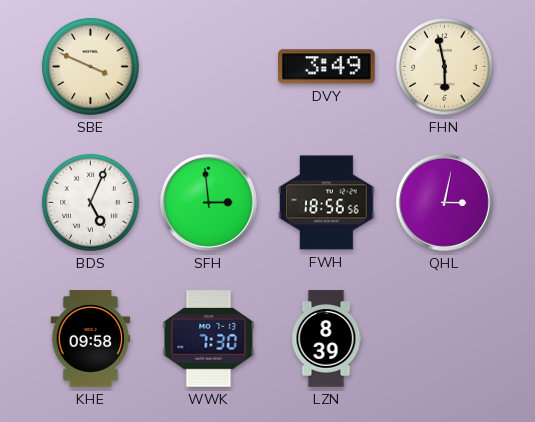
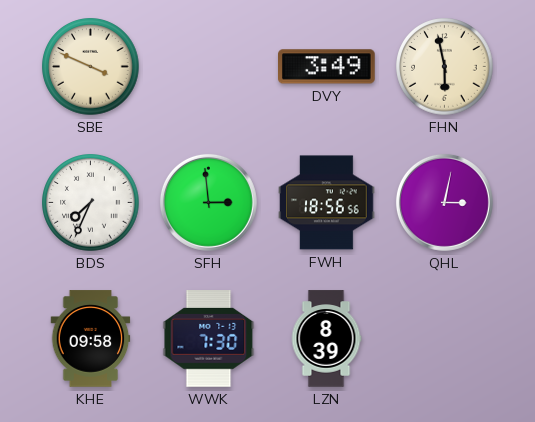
BDS: 5:04 -> 7:34
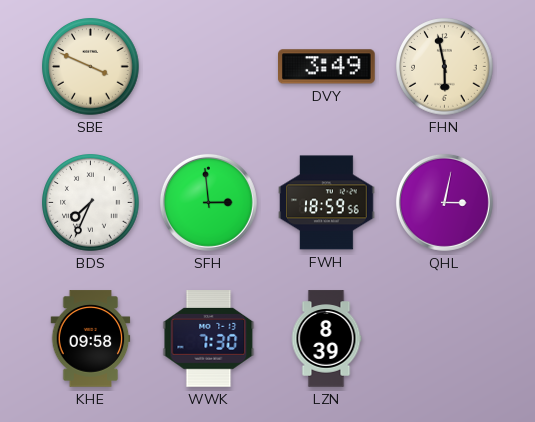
FWH: 18:56 -> 18:59
